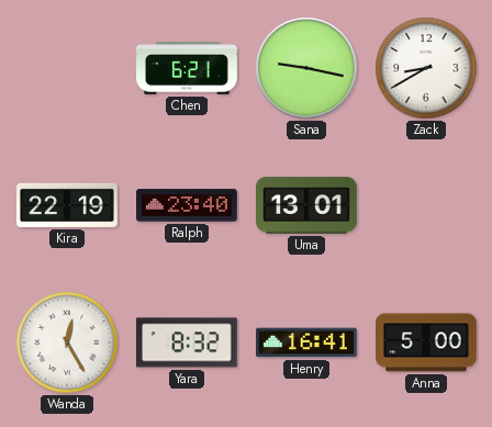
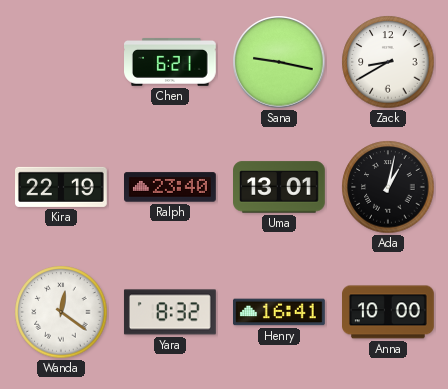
Ada: none -> 1:02
Wanda: 12:25 -> 12:21
Anna: 5:00 -> 10:00
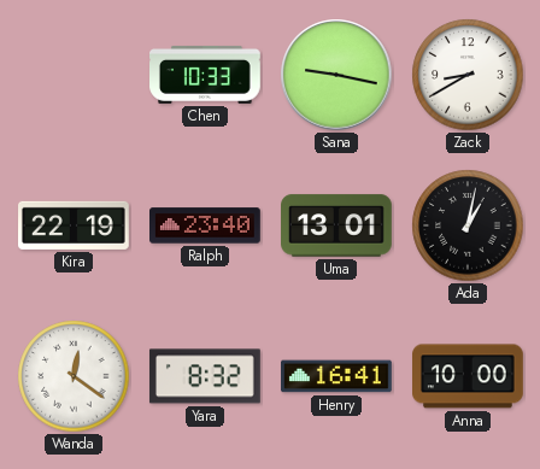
Chen: 6:21 -> 10:33
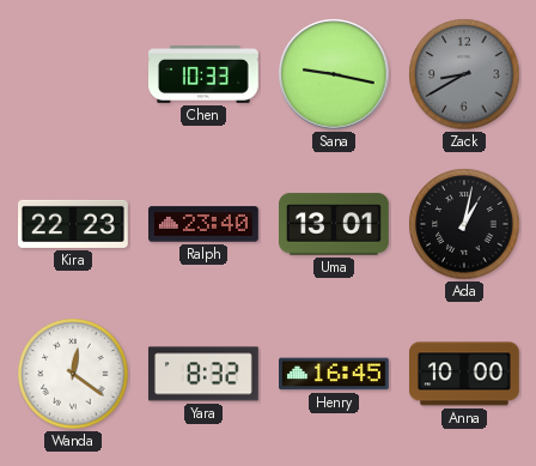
Zack dial: white -> grey
Kira: 22:19 -> 22:23
Henry: 16:41 -> 16:45
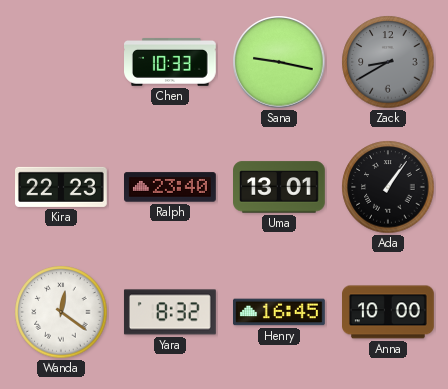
Ada: 1:02 -> 1:06
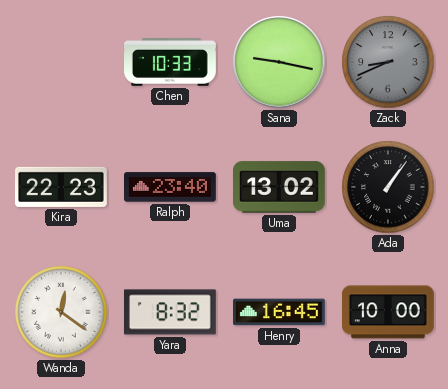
Zack: 8:40 -> 8:41
Uma: 13:01 -> 13:02
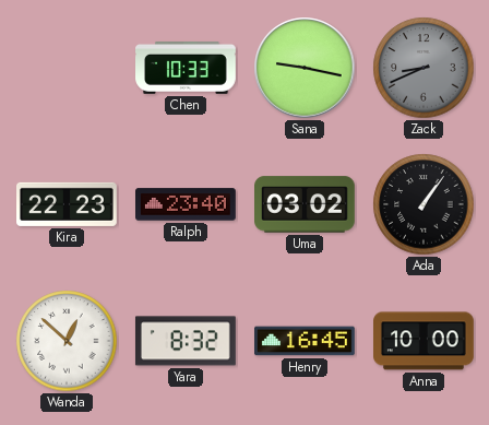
Uma: 13:02 -> 03:02
Wanda: 12:21 -> 12:52
